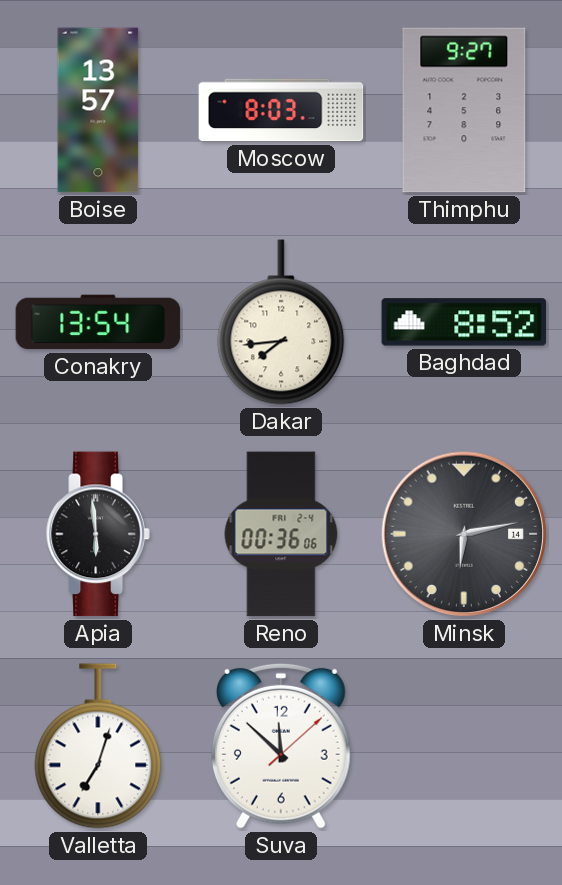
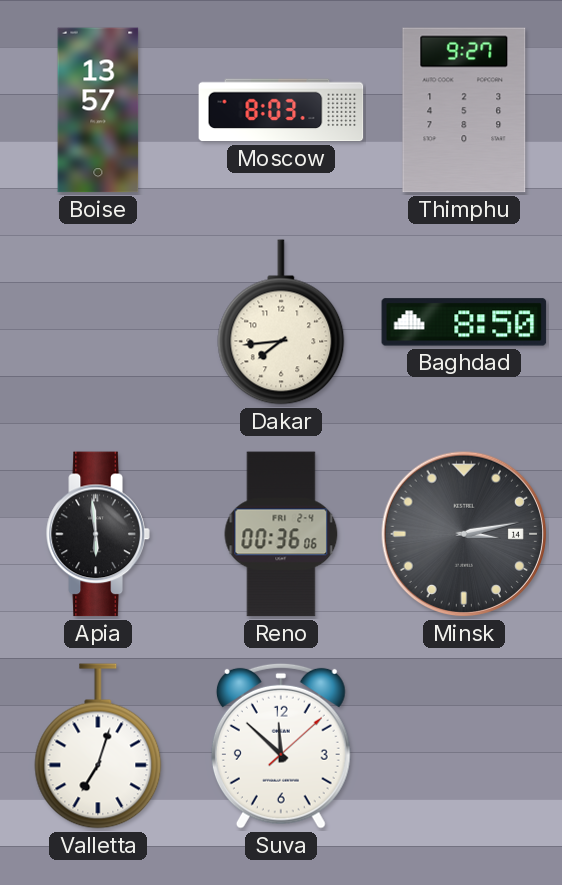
Conakry: 13:54 -> none
Baghdad: 8:52 -> 8:50
Minsk: 6:13 -> 3:13
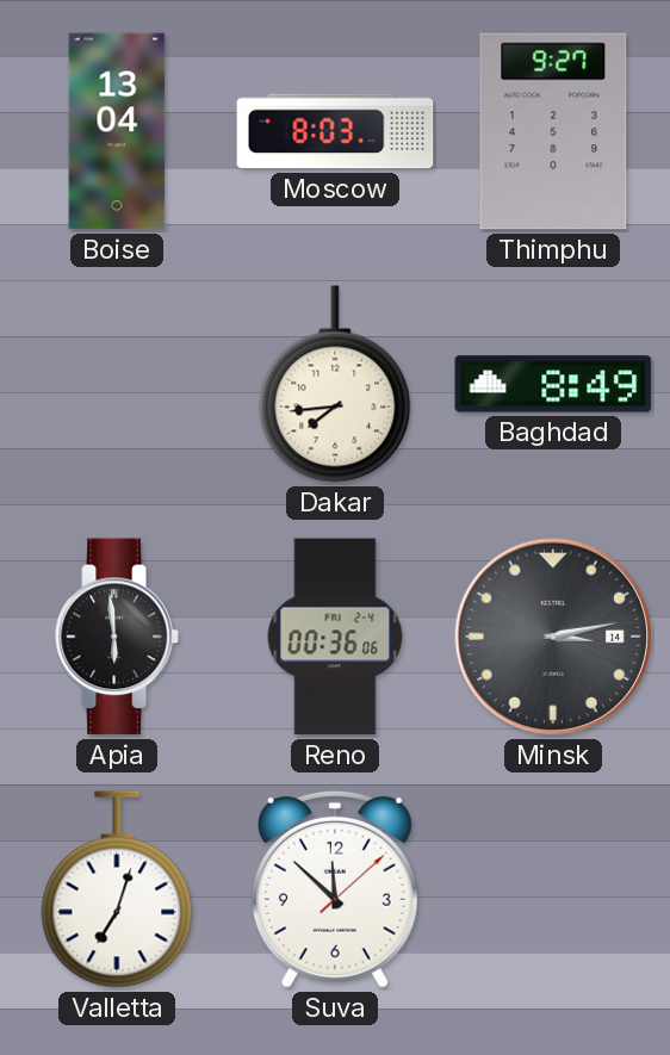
Boise: 13:57 -> 13:04
Baghdad: 8:50 -> 8:49
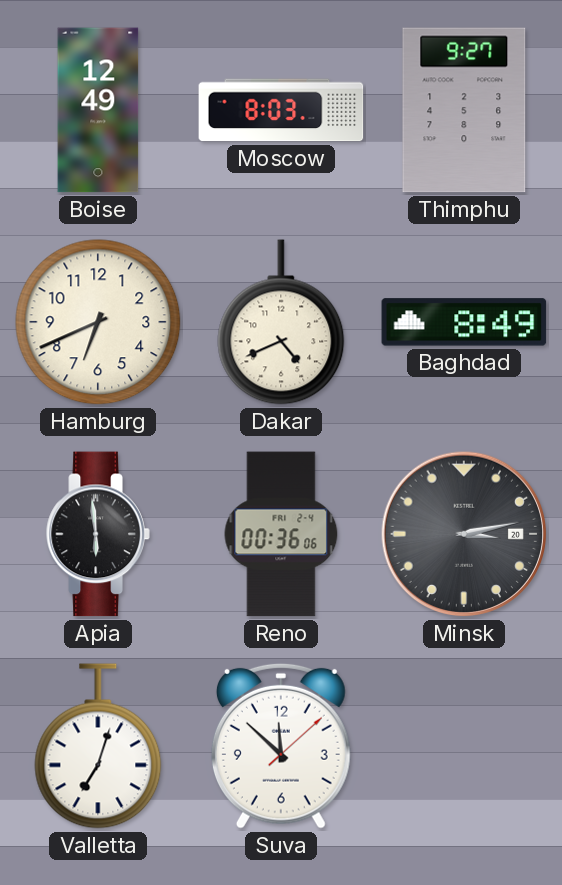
Boise: 13:04 -> 12:49
Hamburg: none -> 6:41
Dakar: 7:44 -> 4:41
Minsk date: 14 -> 20
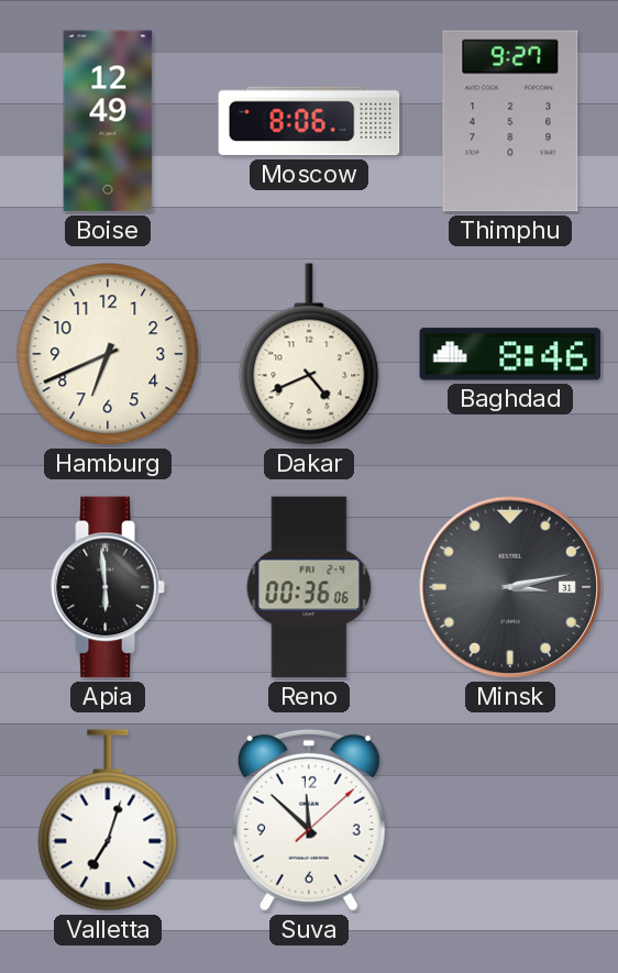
Moscow: 8:03 -> 8:06
Baghdad: 8:49 -> 8:46
Minsk date: 20 -> 31
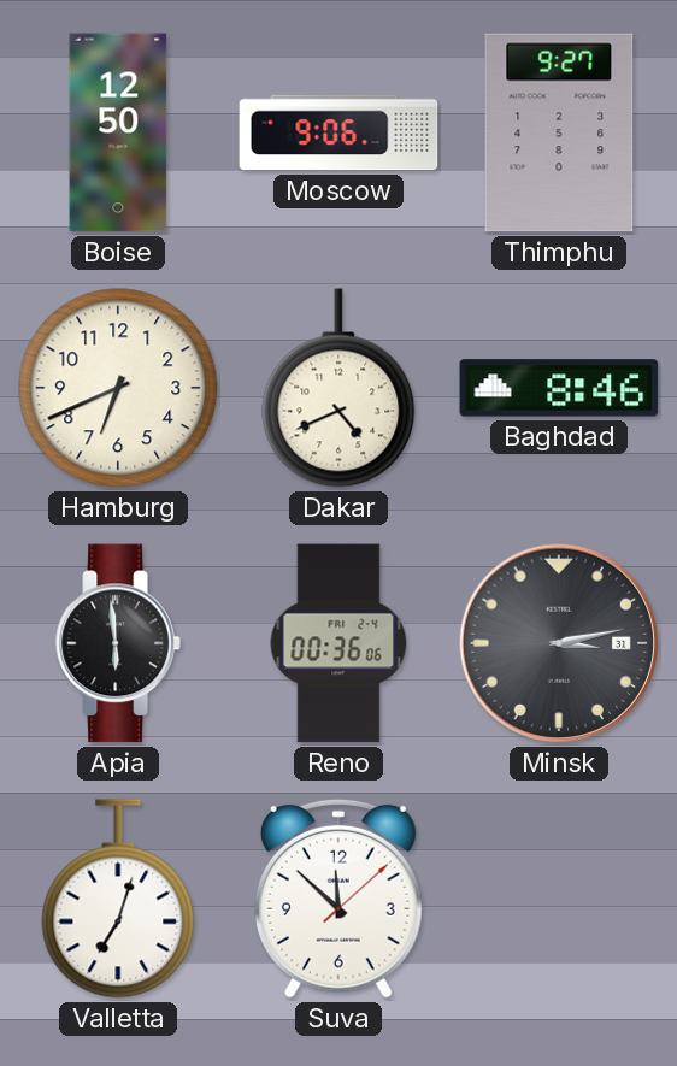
Boise: 12:49 -> 12:50
Moscow: 8:06 -> 9:06
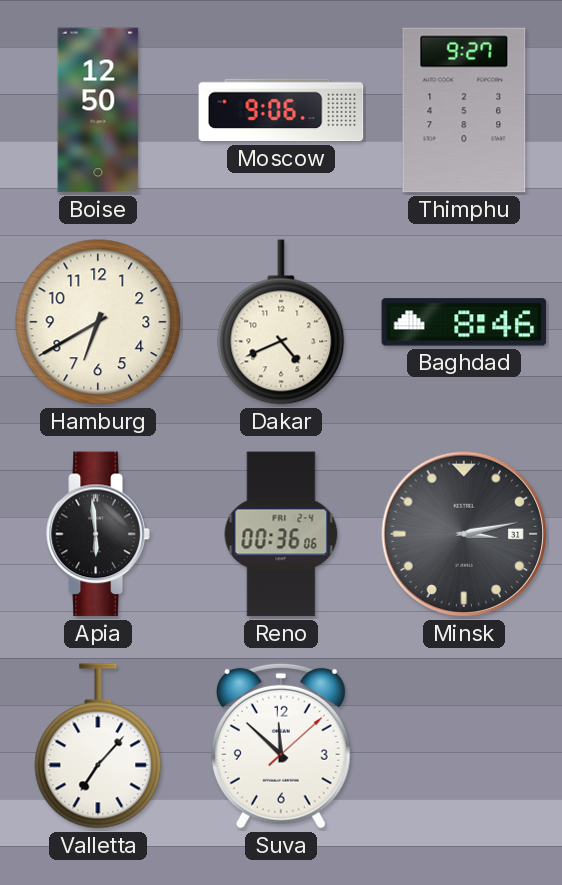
Hamburg: 6:41 -> 6:40
Valletta: 7:03 -> 7:07
